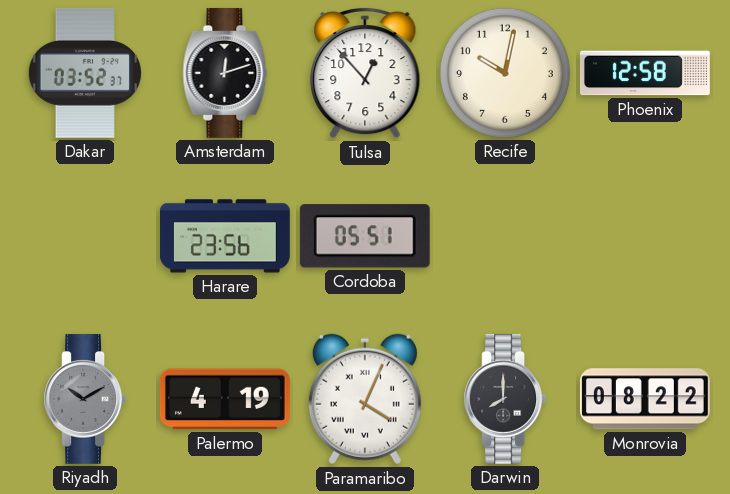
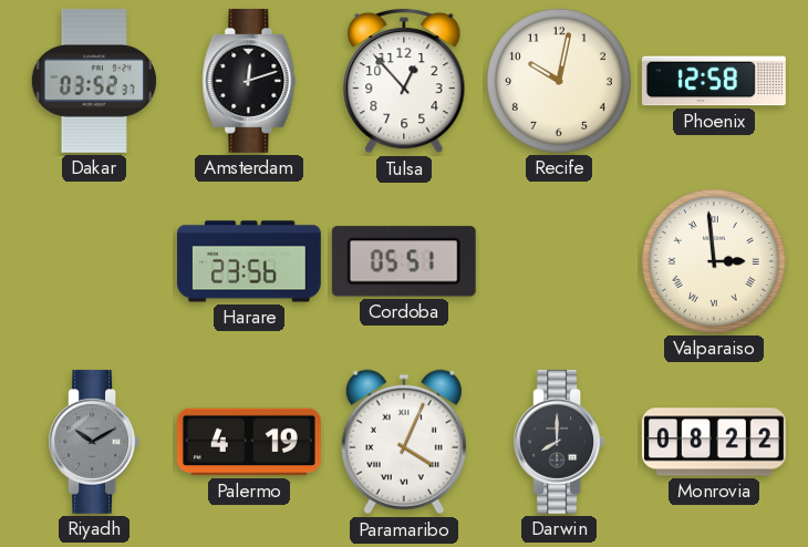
Valparaiso: none -> 2:59
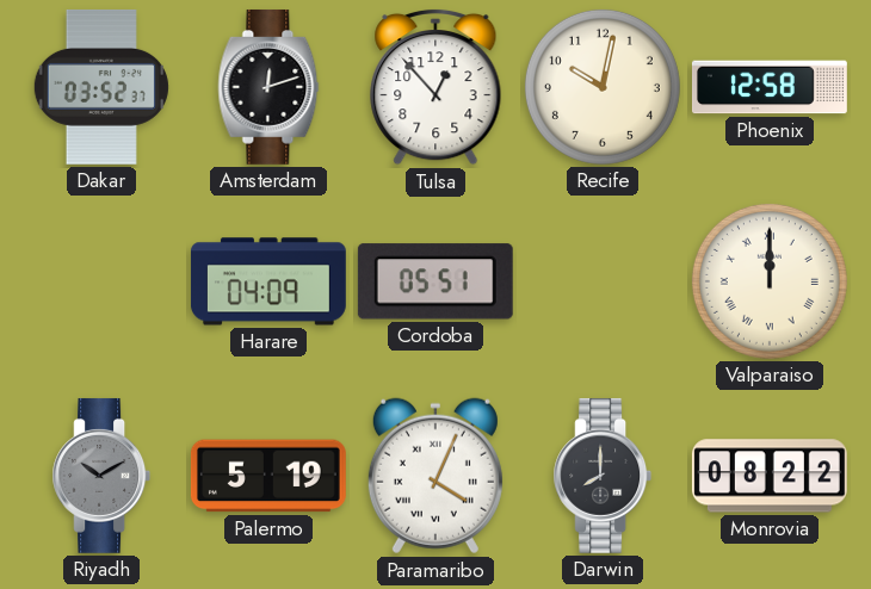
Harare: 23:56 -> 04:09
Valparaiso: 2:59 -> 12:00
Palermo: 4:19 -> 5:19
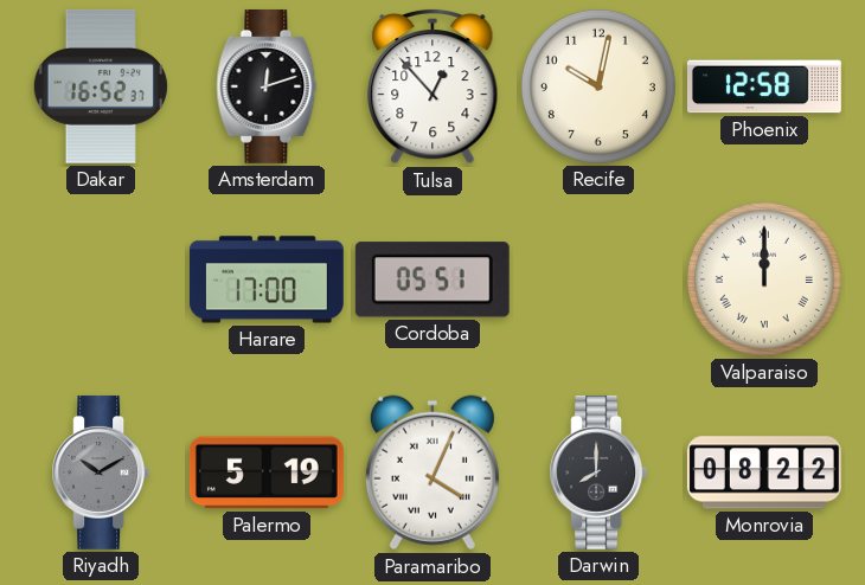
Dakar: 03:52 -> 16:52
Harare: 04:09 -> 17:00
